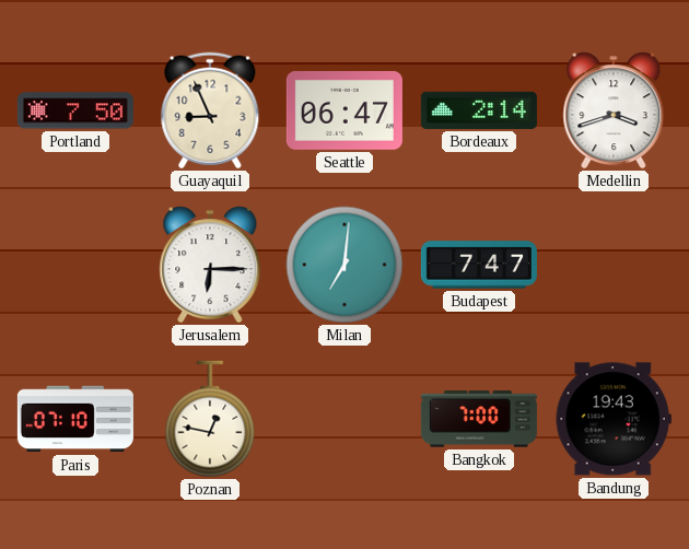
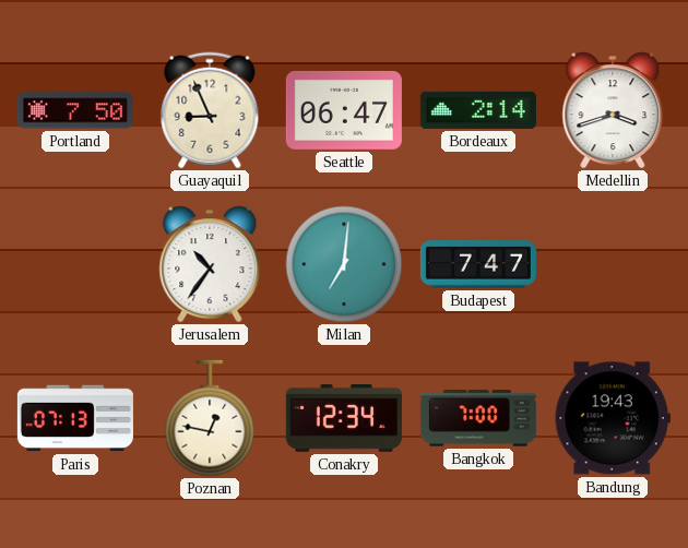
Jerusalem: 6:15 -> 10:36
Paris: 07:10 -> 07:13
Conakry: none -> 12:34
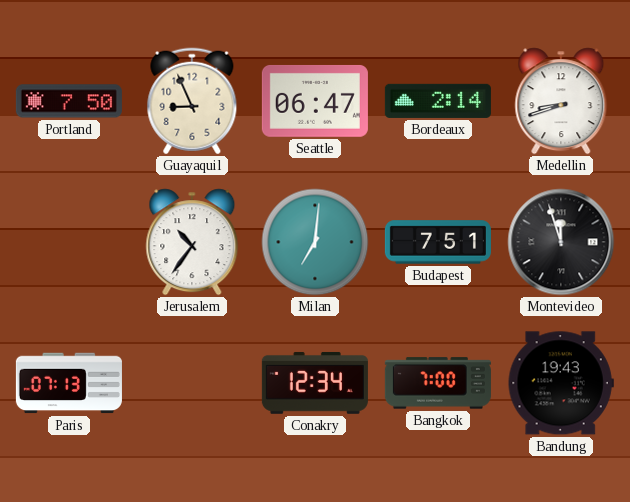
Medellin: 3:42 -> 8:42
Budapest: 7:47 -> 7:51
Montevideo: none -> 11:57
Poznan: 12:47 -> none
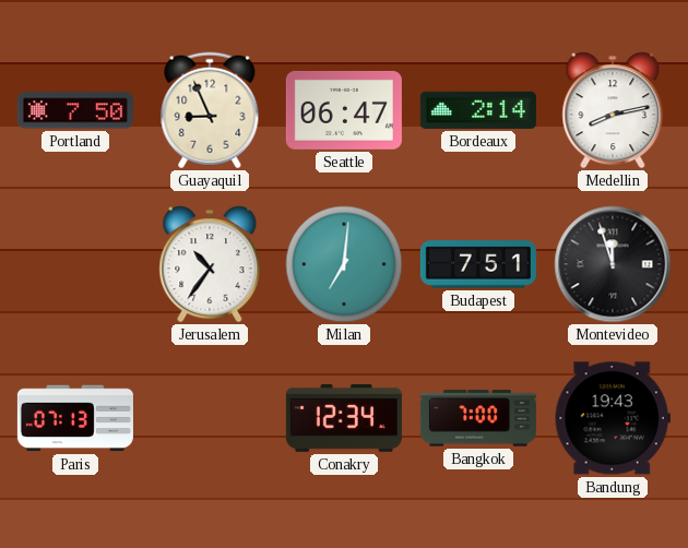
Medellin: 8:42 -> 8:13
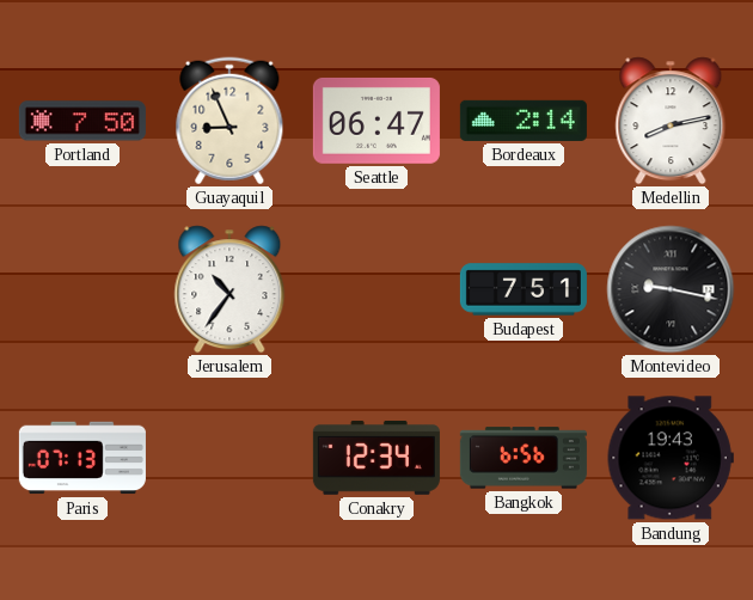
Milan: 7:01 -> none
Montevideo: 11:57 -> 9:17
Bangkok: 7:00 -> 6:56
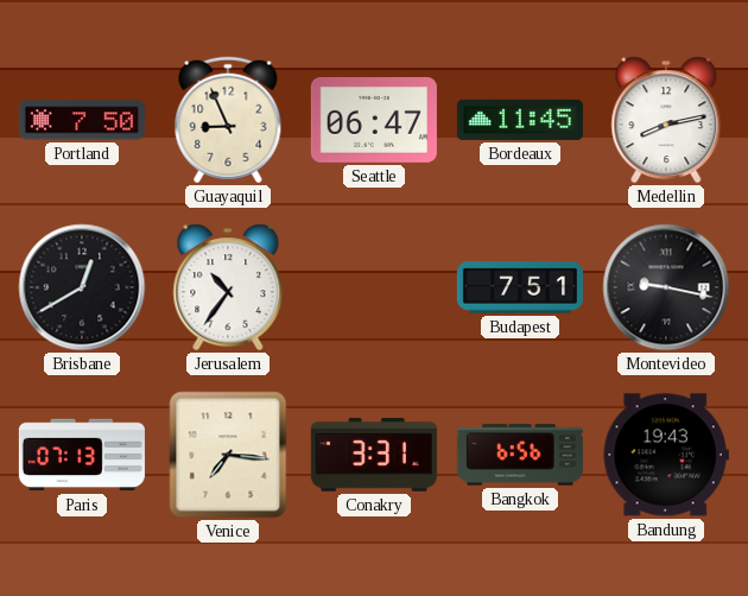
Bordeaux: 2:14 -> 11:45
Brisbane: none -> 12:40
Venice: none -> 7:16
Conakry: 12:34 -> 3:31
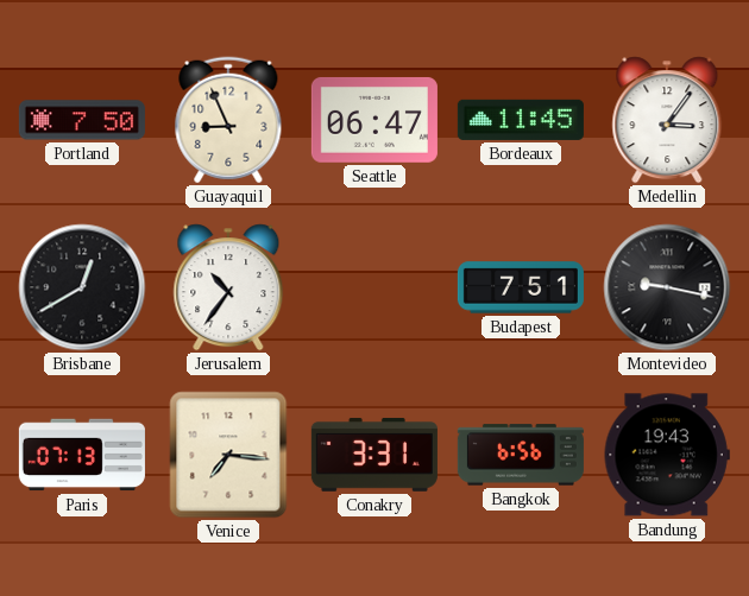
Medellin: 8:13 -> 3:06
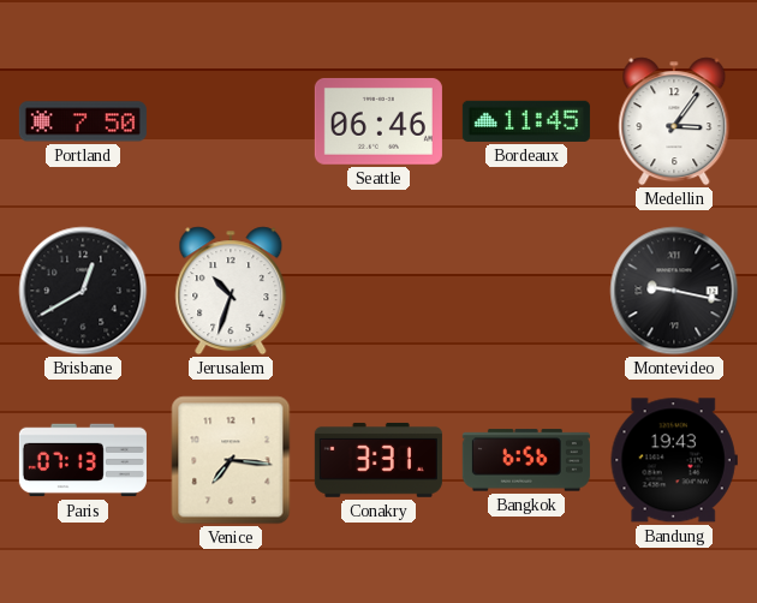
Guayaquil: 8:56 -> none
Seattle: 06:47 -> 06:46
Jerusalem: 10:36 -> 10:33
Budapest: 7:51 -> none
